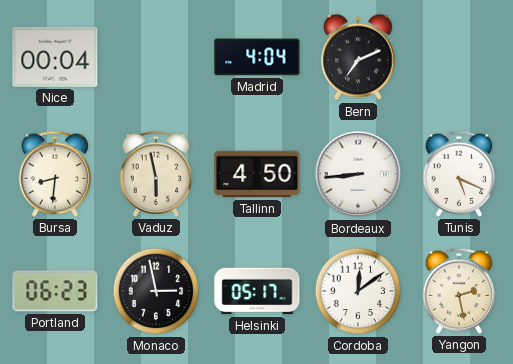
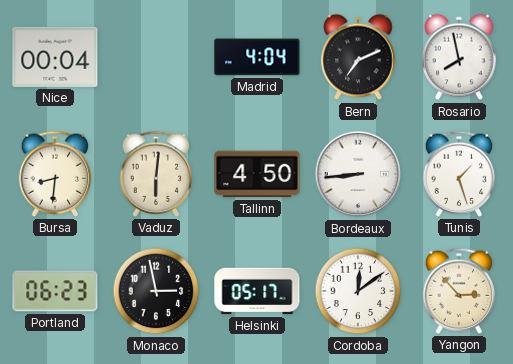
Rosario: none -> 7:58
Vaduz: 5:58 -> 6:01
Tunis: 5:19 -> 1:27
Yangon: 2:28 -> 2:53
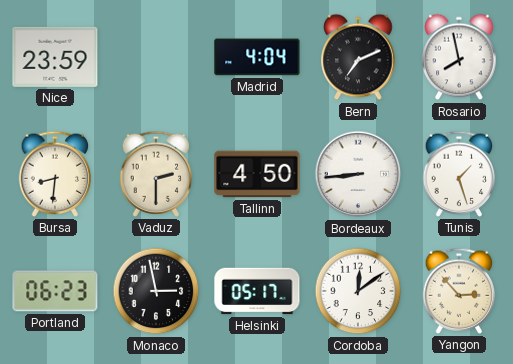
Nice: 00:04 -> 23:59
Vaduz: 6:01 -> 2:30
